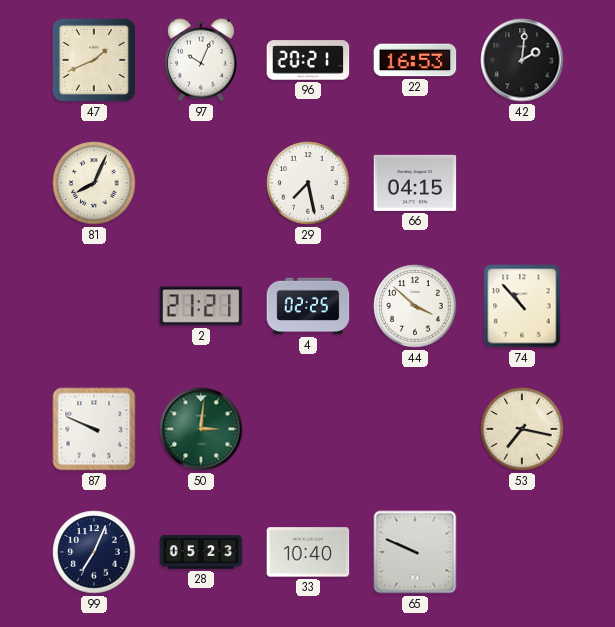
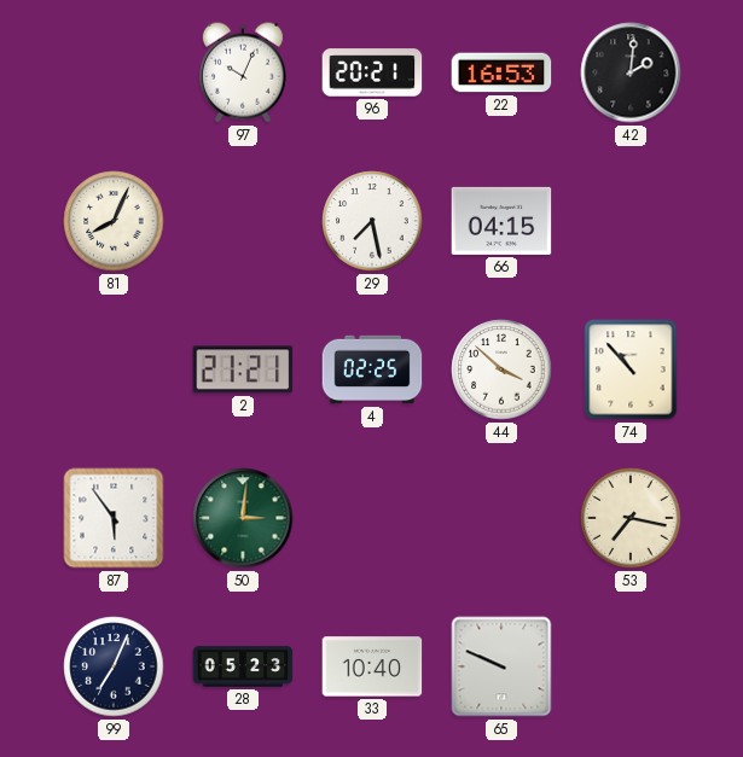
47: 1:41 -> none
87: 9:49 -> 5:54
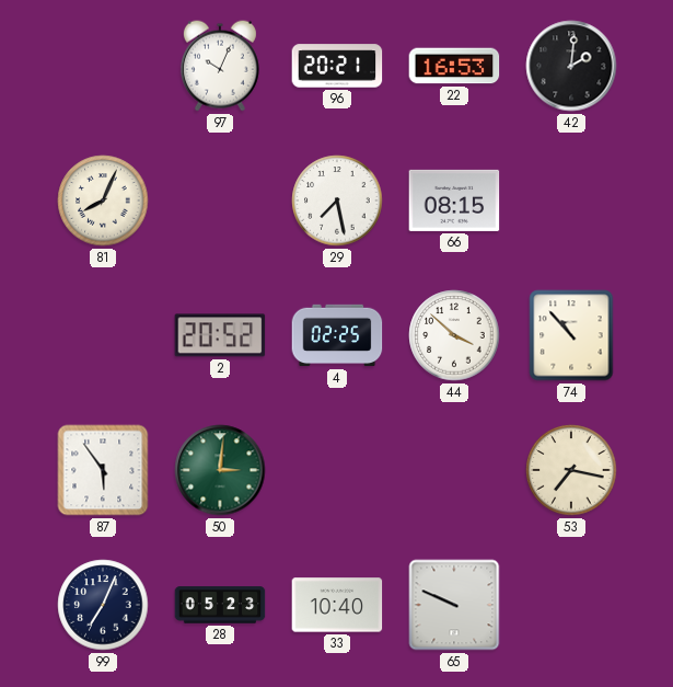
66: 04:15 -> 08:15
2: 21:21 -> 20:52
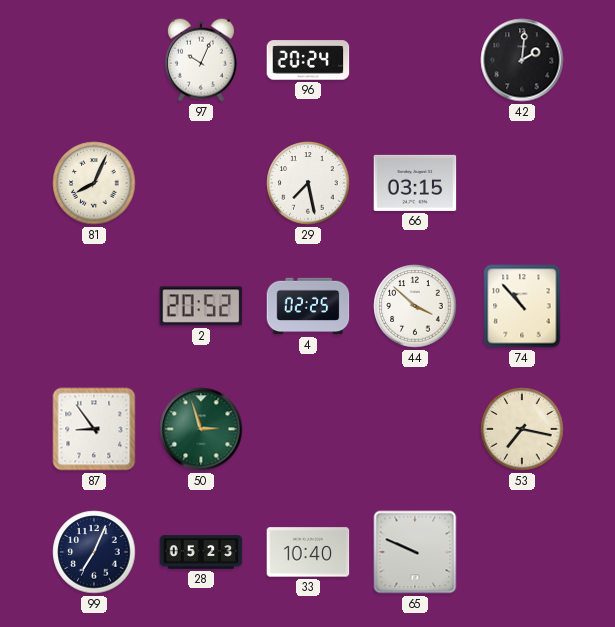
96: 20:21 -> 20:24
22: 16:53 -> none
66: 08:15 -> 03:15
87: 5:54 -> 8:54
50: 3:01 -> 2:57
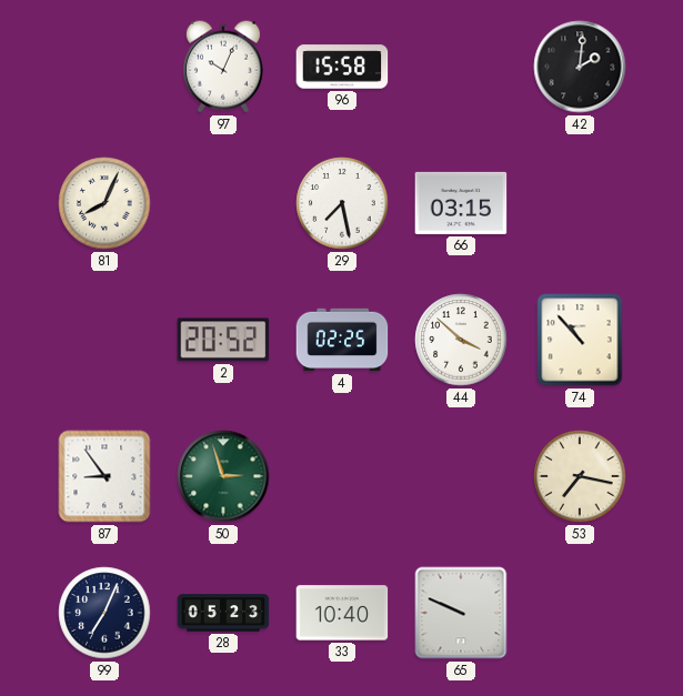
96: 20:24 -> 15:58
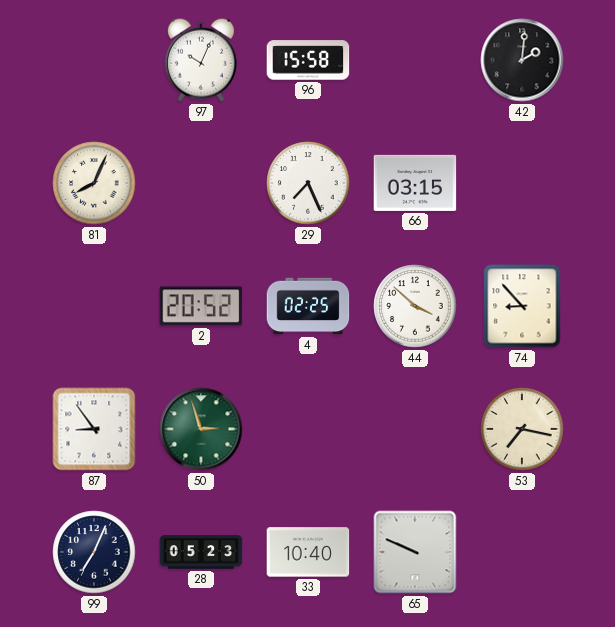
29: 7:28 -> 7:26
74: 10:53 -> 8:53
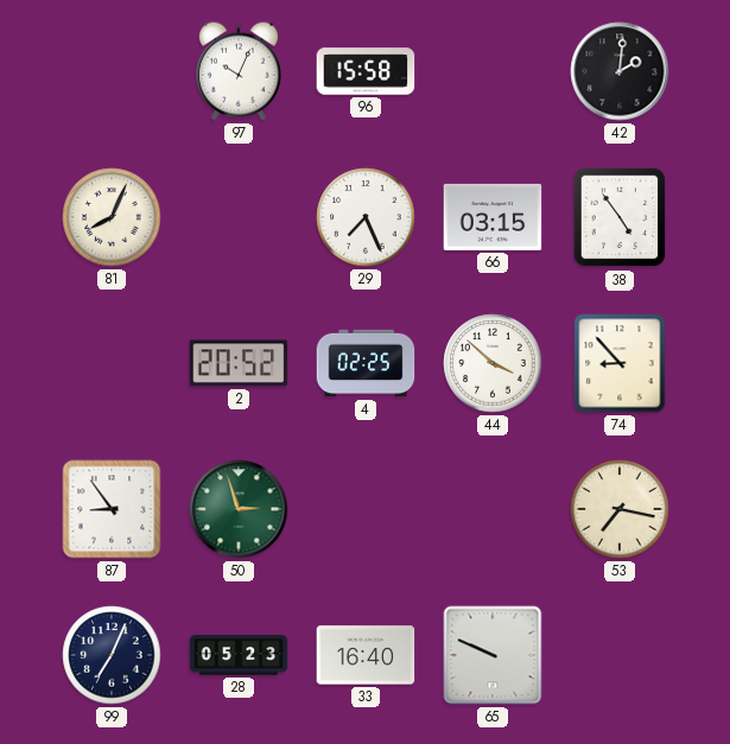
38: none -> 4:54
33: 10:40 -> 16:40
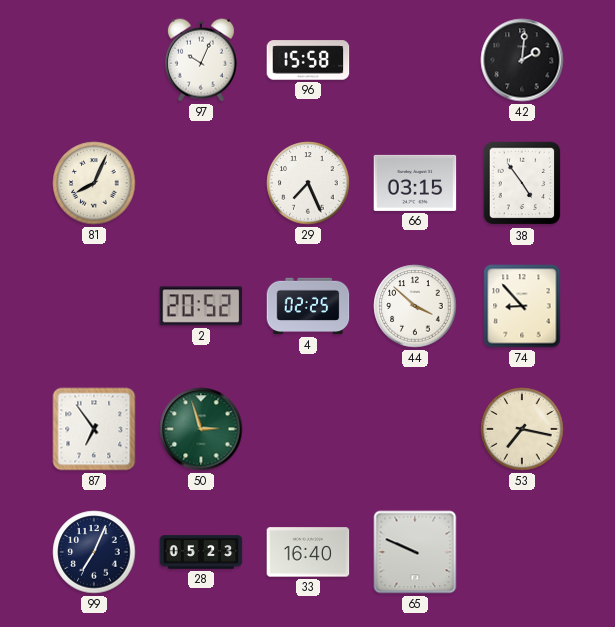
87: 8:54 -> 6:54
